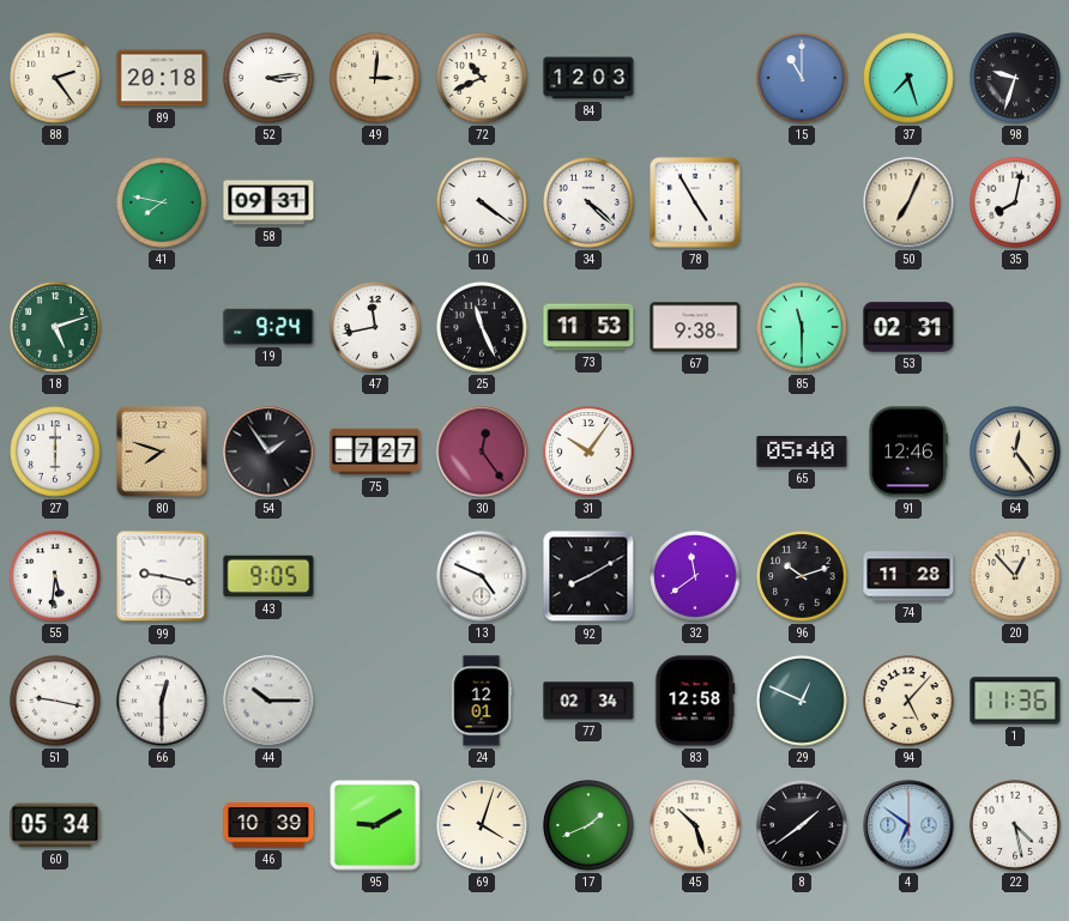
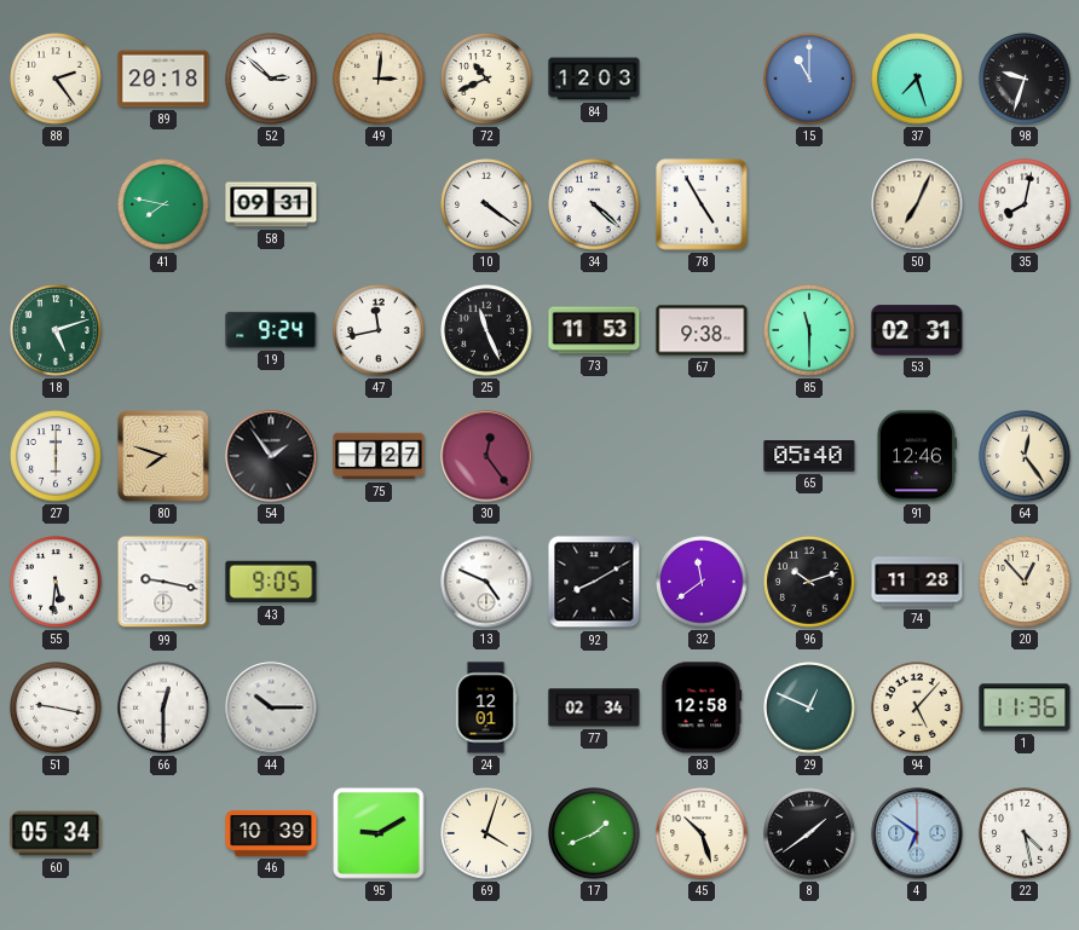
52: 3:14 -> 2:52
31: 10:06 -> none
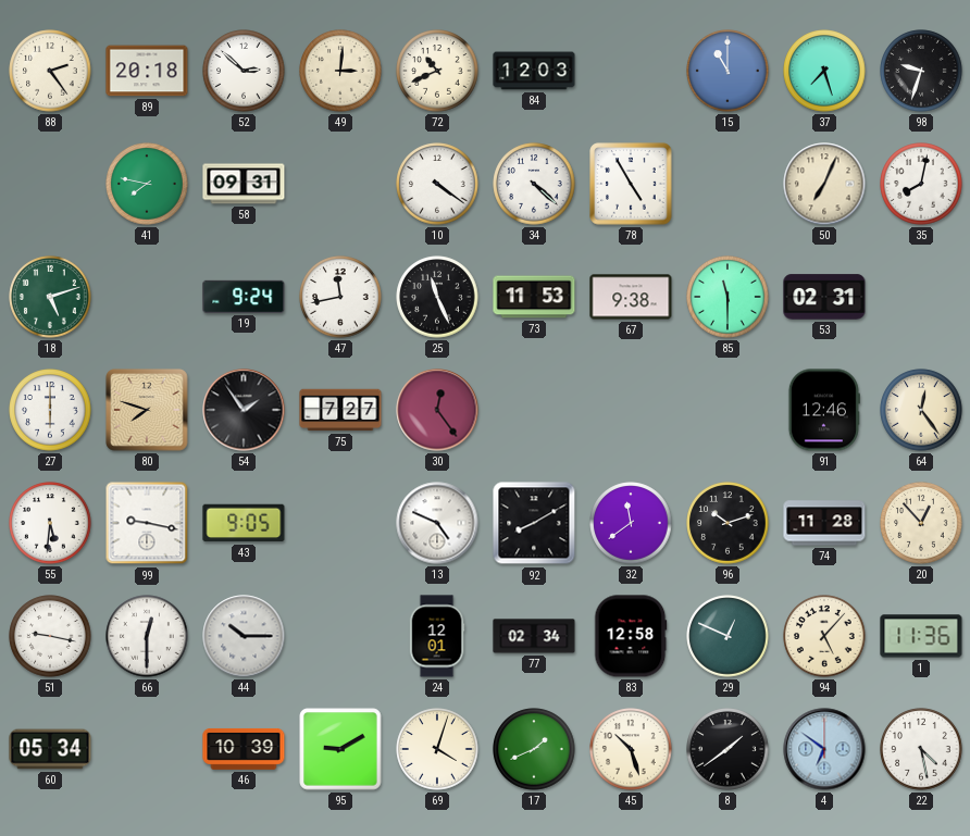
65: 05:40 -> none
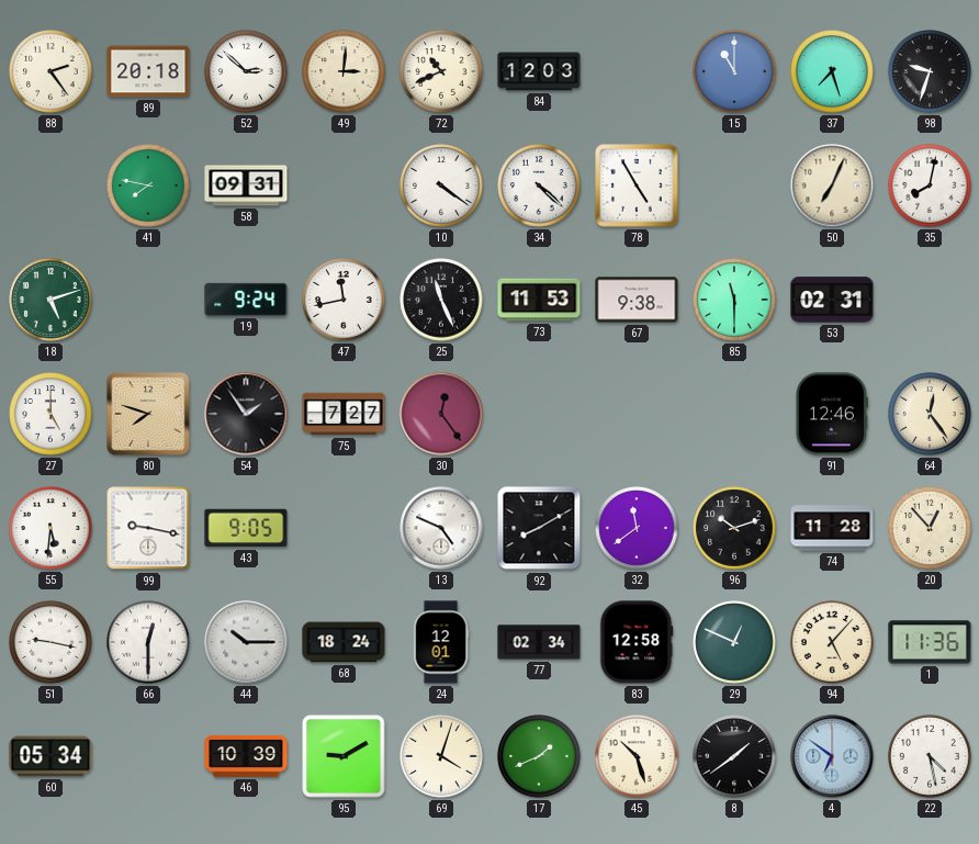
27: 6:00 -> 5:00
68: none -> 18:24
